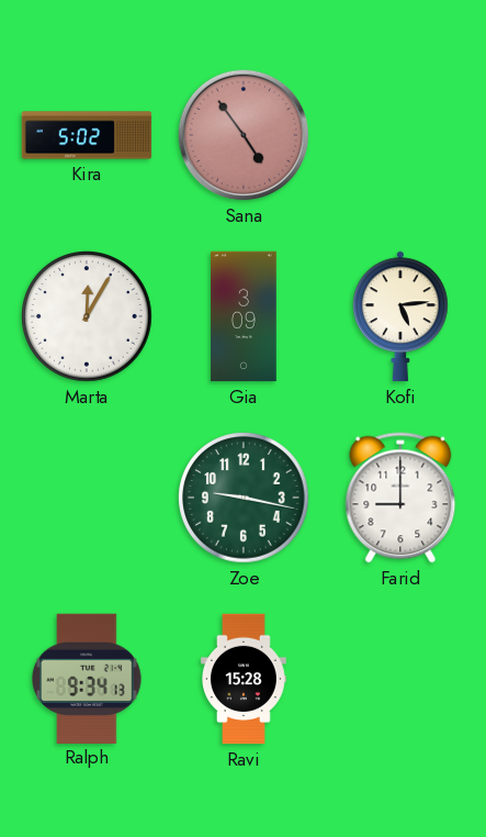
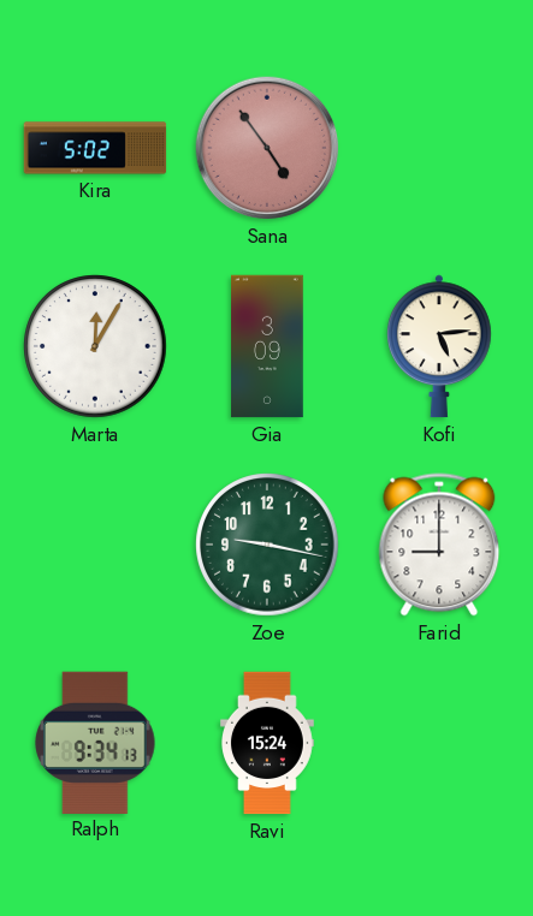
Ravi: 15:28 -> 15:24
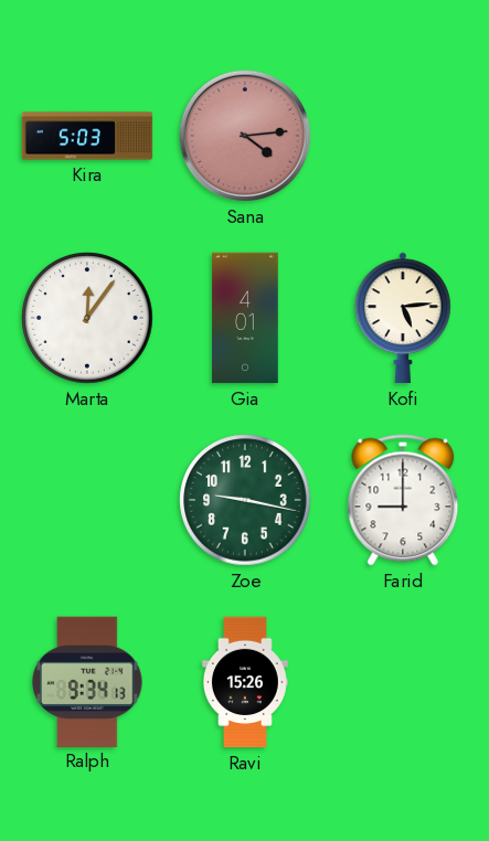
Kira: 5:02 -> 5:03
Sana: 4:54 -> 4:14
Marta: 12:05 -> 12:06
Gia: 3:09 -> 4:01
Ravi: 15:24 -> 15:26
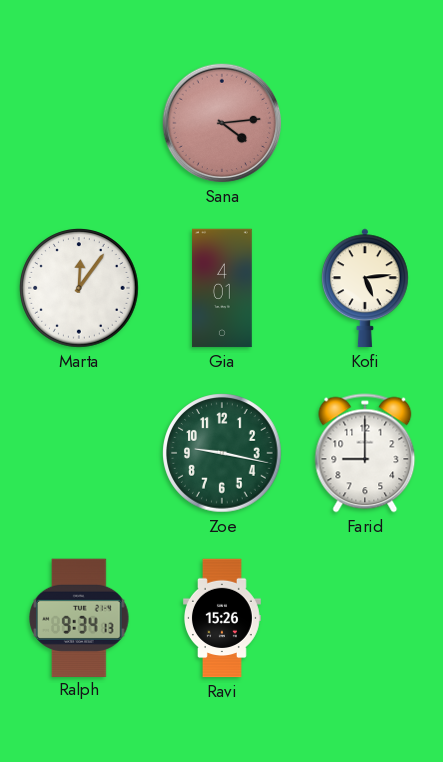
Kira: 5:03 -> none
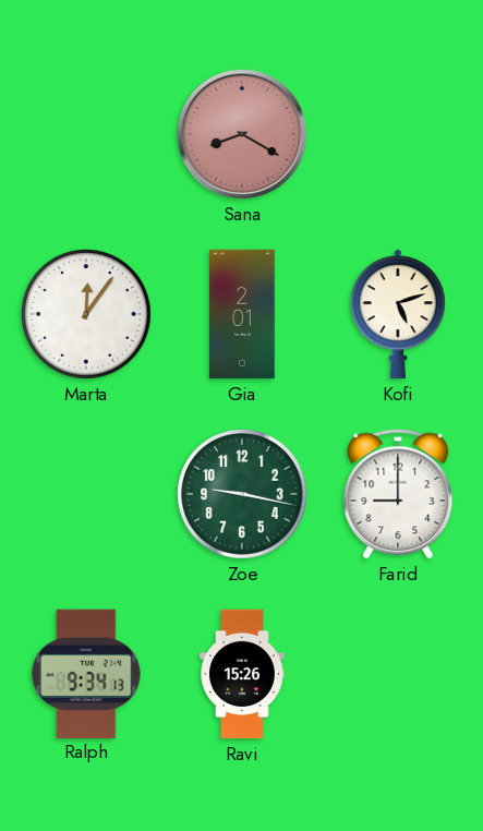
Sana: 4:14 -> 8:20
Gia: 4:01 -> 2:01
Kofi: 5:14 -> 5:12
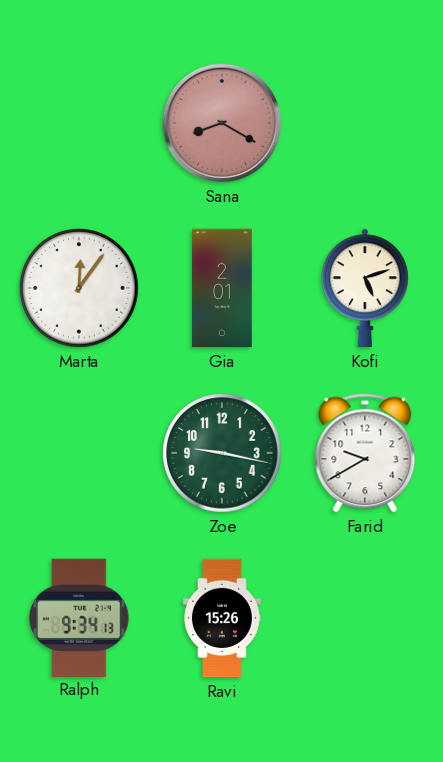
Farid: 9:00 -> 9:40
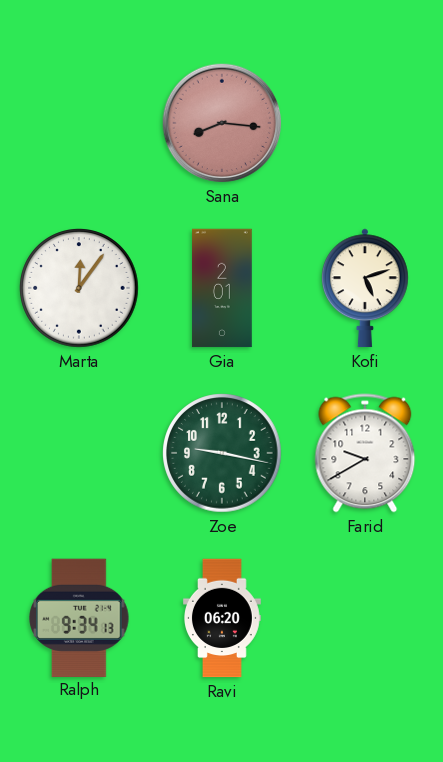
Sana: 8:20 -> 8:16
Ravi: 15:26 -> 06:20
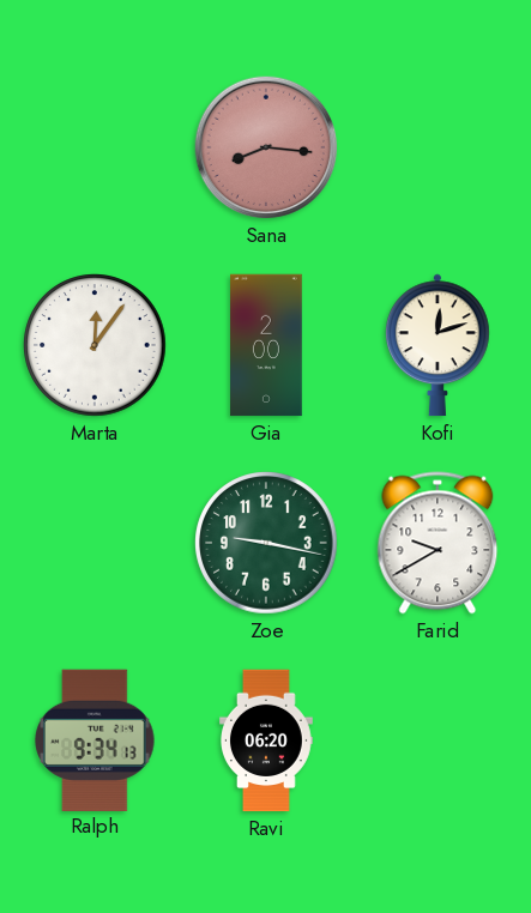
Gia: 2:01 -> 2:00
Kofi: 5:12 -> 12:12
